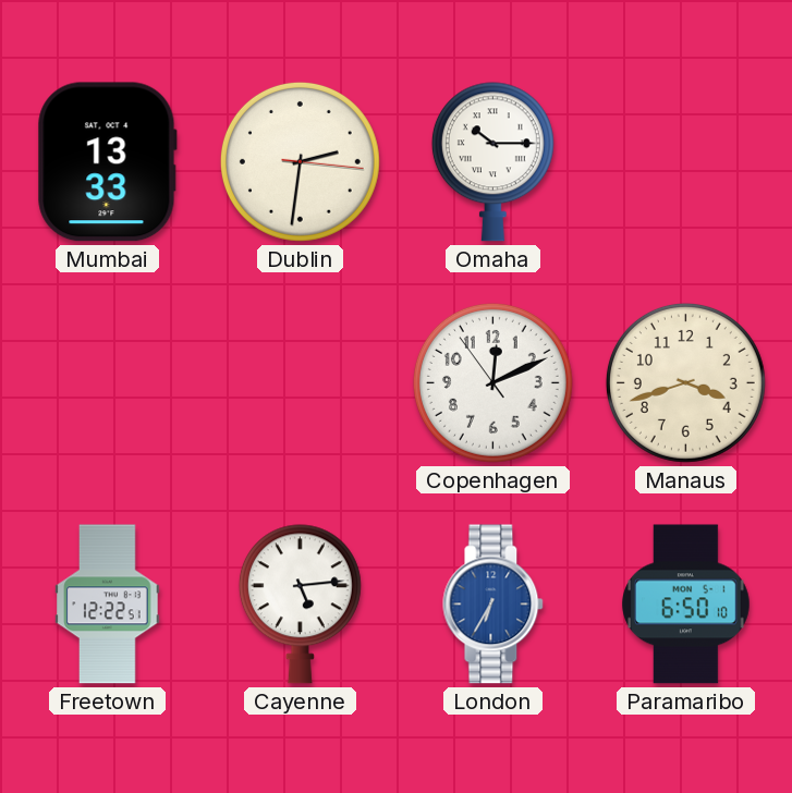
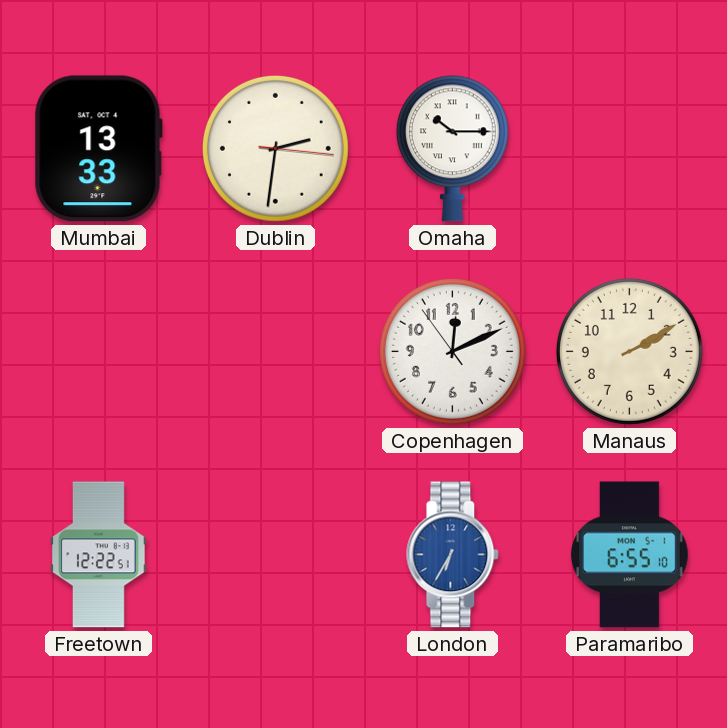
Manaus: 3:42 -> 2:10
Cayenne: 5:14 -> none
Paramaribo: 6:50 -> 6:55
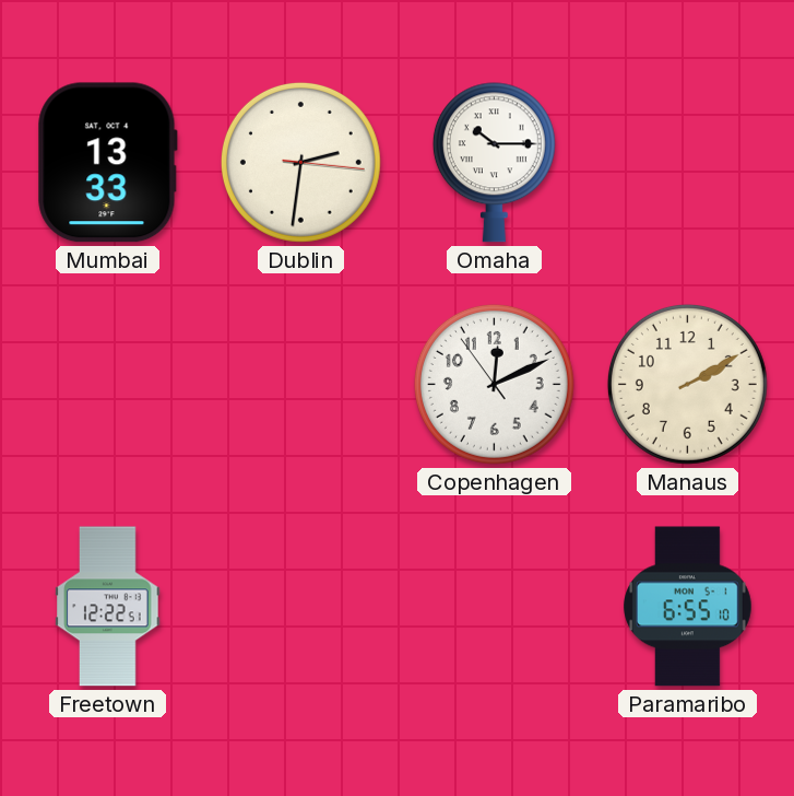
London: 6:35 -> none
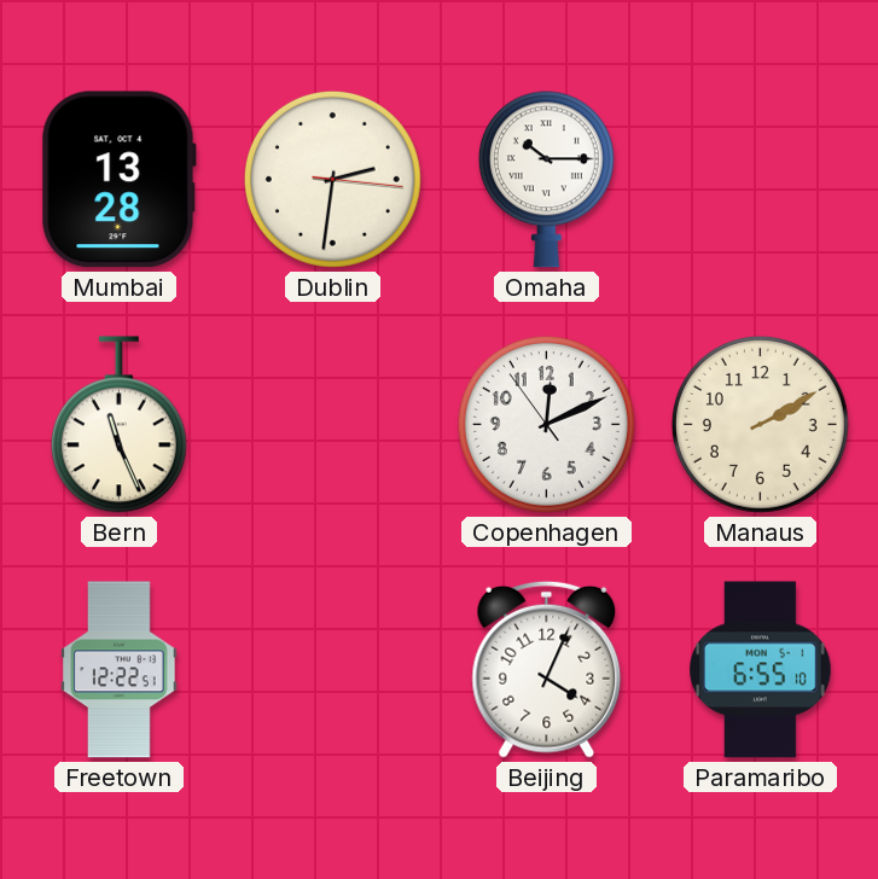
Mumbai: 13:33 -> 13:28
Bern: none -> 11:26
Beijing: none -> 4:04
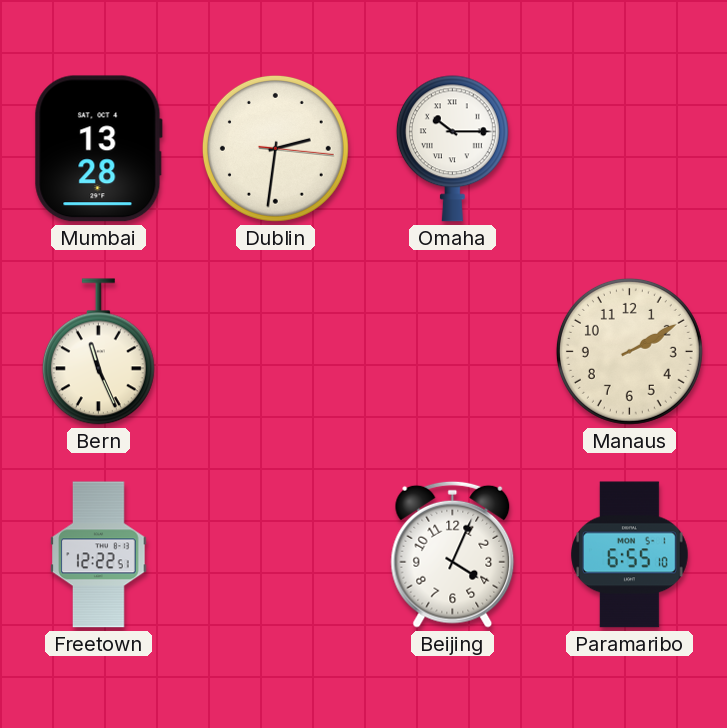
Copenhagen: 12:10 -> none
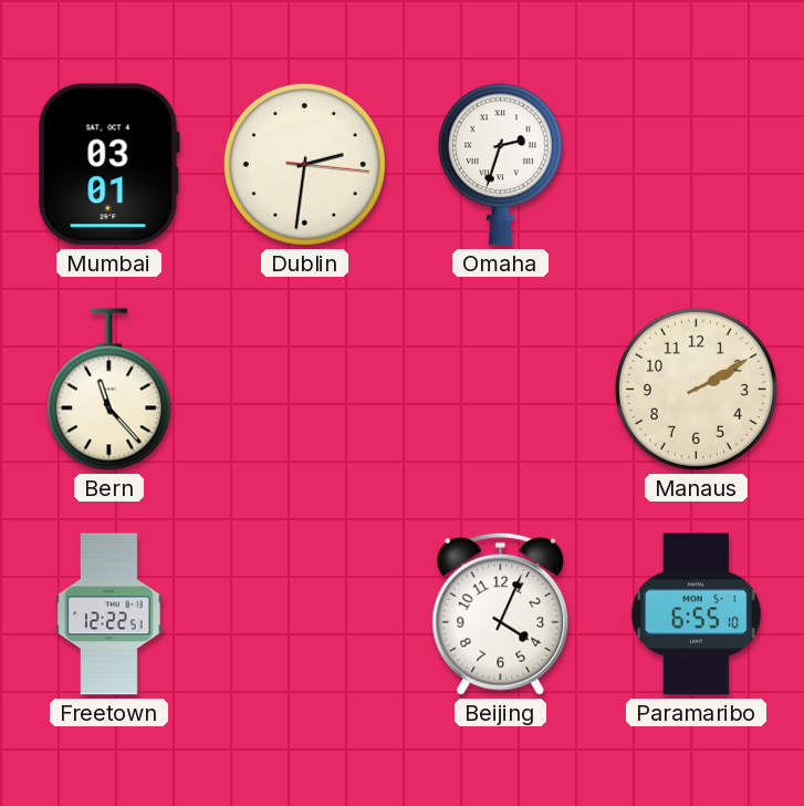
Mumbai: 13:28 -> 03:01
Omaha: 10:15 -> 2:33
Bern: 11:26 -> 11:23
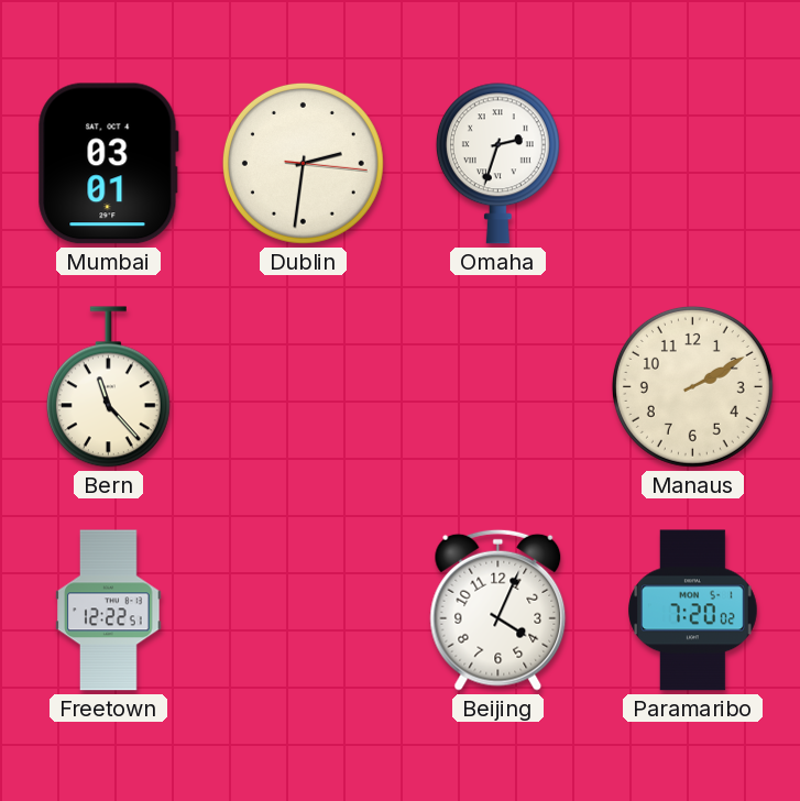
Paramaribo: 6:55 -> 7:20
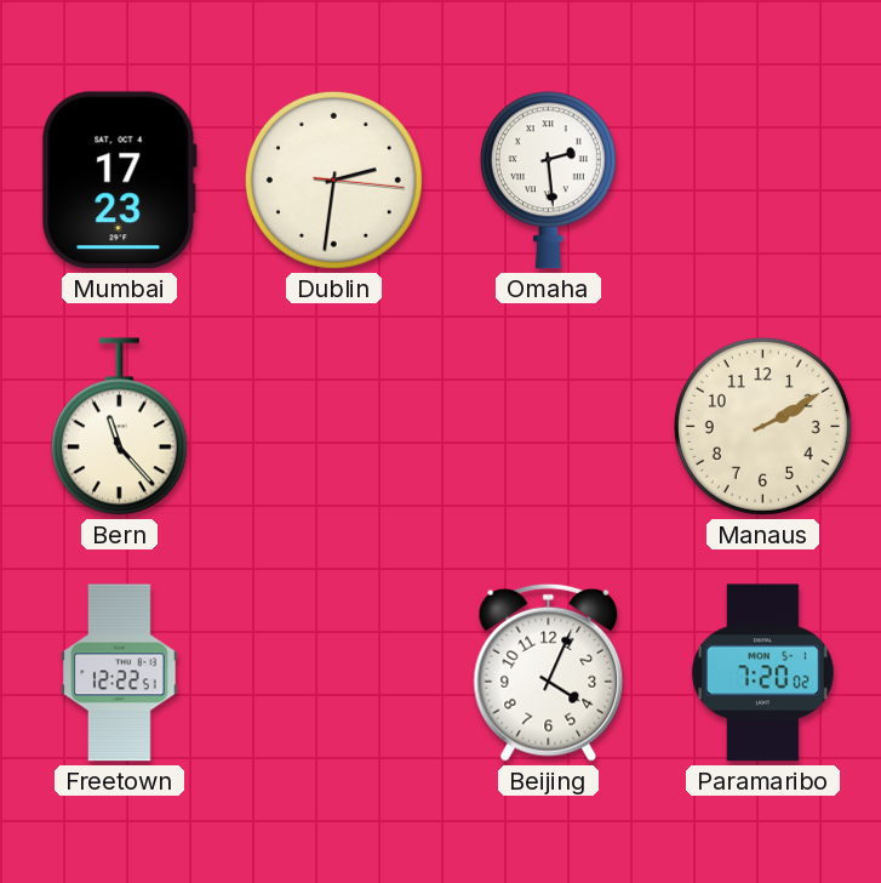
Mumbai: 03:01 -> 17:23
Omaha: 2:33 -> 2:29
